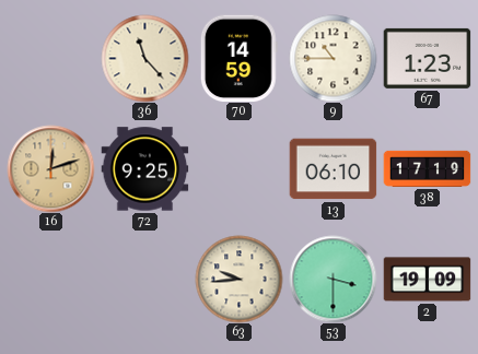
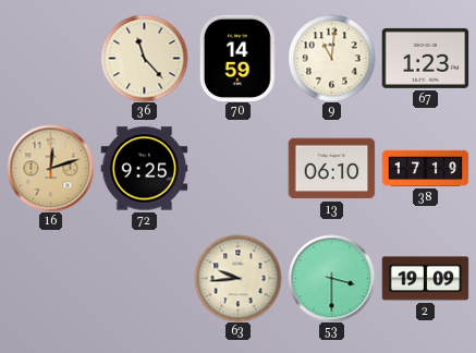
9: 10:45 -> 11:01
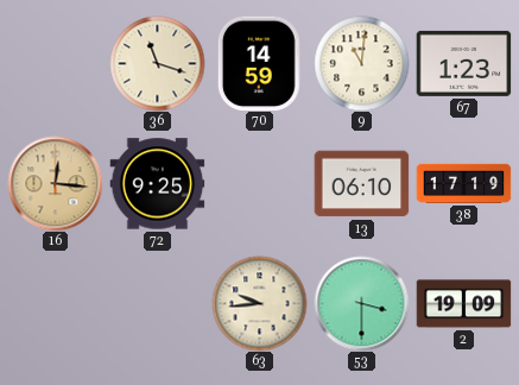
36: 11:23 -> 11:18
16: 12:12 -> 12:16
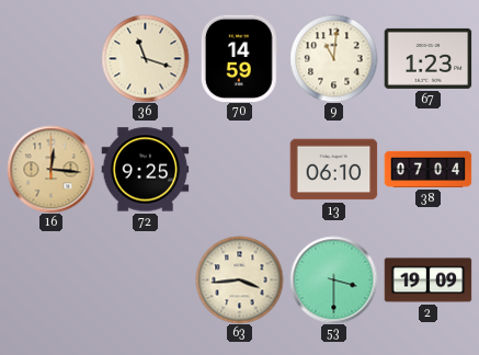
38: 17:19 -> 07:04
63: 9:44 -> 3:44
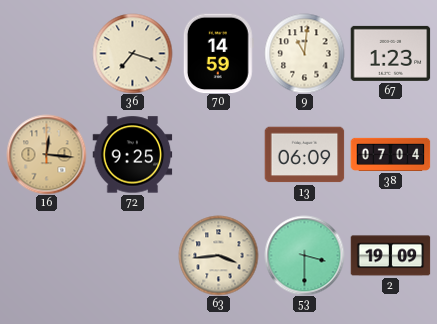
36: 11:18 -> 7:18
13: 06:10 -> 06:09
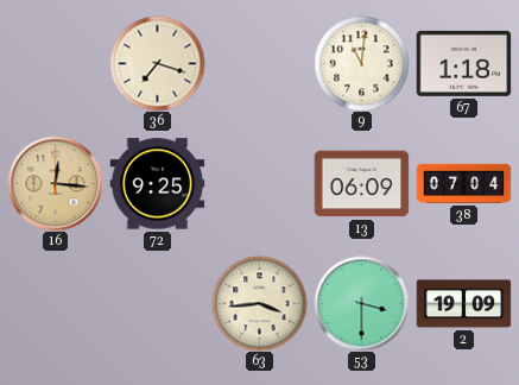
70: 14:59 -> none
67: 1:23 -> 1:18
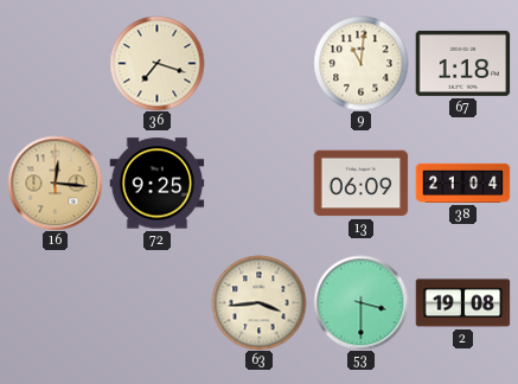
38: 07:04 -> 21:04
2: 19:09 -> 19:08
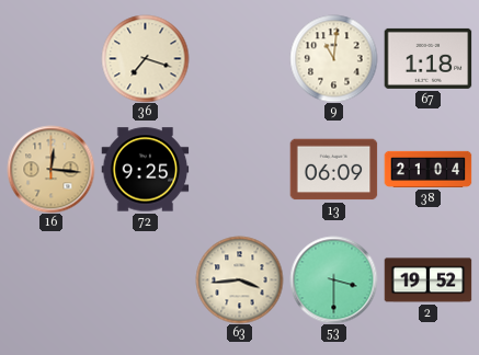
2: 19:08 -> 19:52
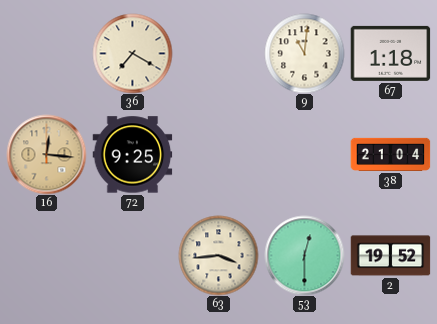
36: 7:18 -> 7:20
13: 06:09 -> none
53: 3:30 -> 12:30
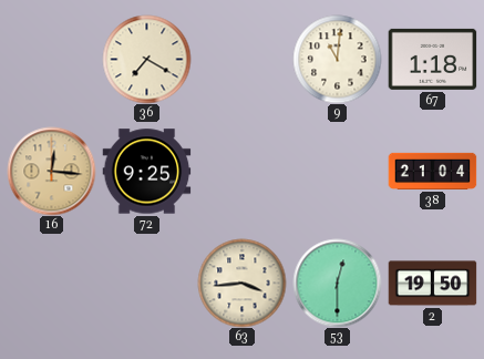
2: 19:52 -> 19:50
